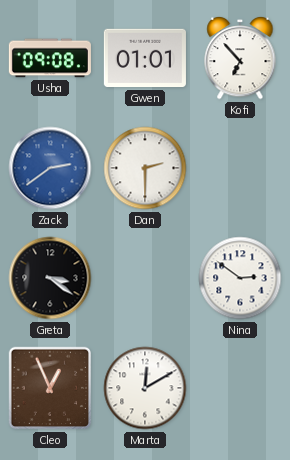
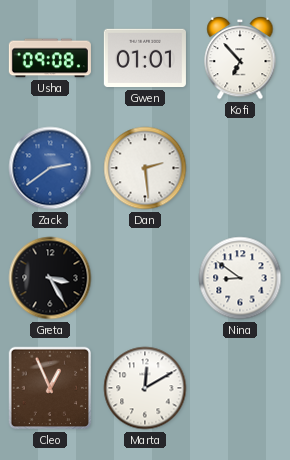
Dan: 2:30 -> 2:29
Greta: 3:21 -> 3:25
Nina: 2:51 -> 8:51
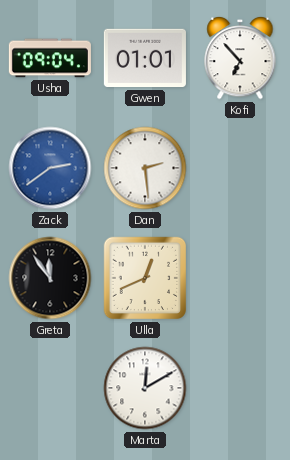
Usha: 09:08 -> 09:04
Greta: 3:25 -> 11:54
Ulla: none -> 12:41
Nina: 8:51 -> none
Cleo: 12:56 -> none
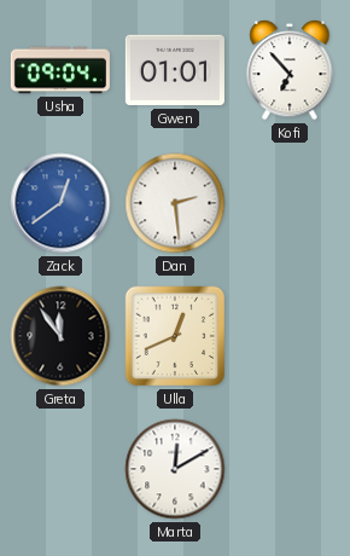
Zack: 2:39 -> 12:39
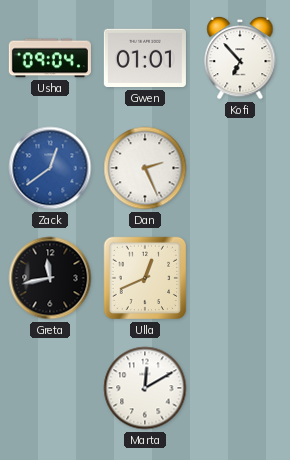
Dan: 2:29 -> 2:26
Greta: 11:54 -> 11:43
